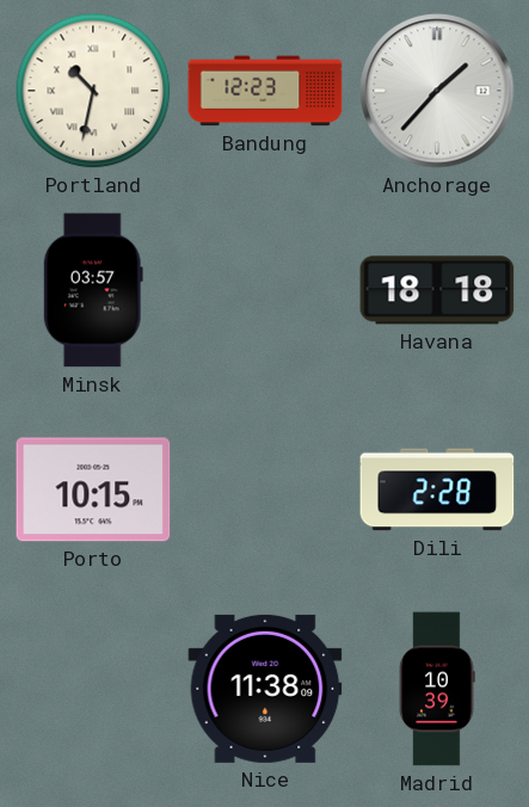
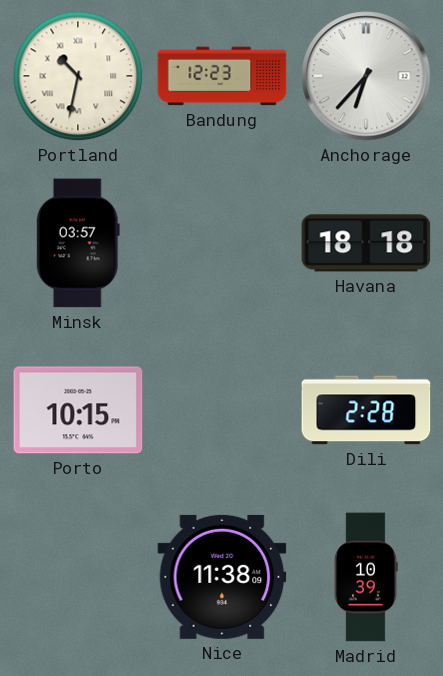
Anchorage: 1:37 -> 6:37
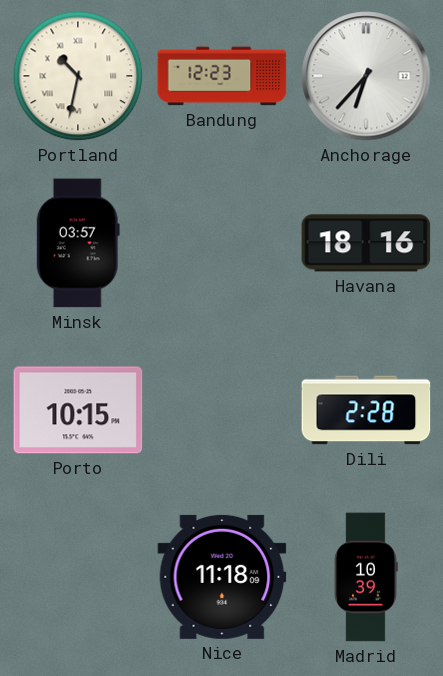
Havana: 18:18 -> 18:16
Nice: 11:38 -> 11:18
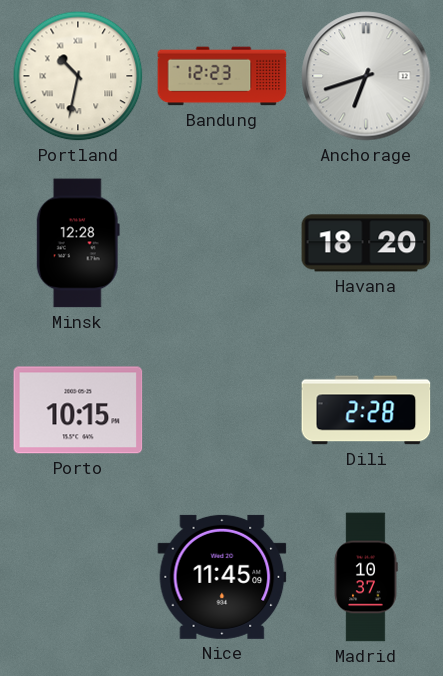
Anchorage: 6:37 -> 6:42
Minsk: 03:57 -> 12:28
Havana: 18:16 -> 18:20
Nice: 11:18 -> 11:45
Madrid: 10:39 -> 10:37
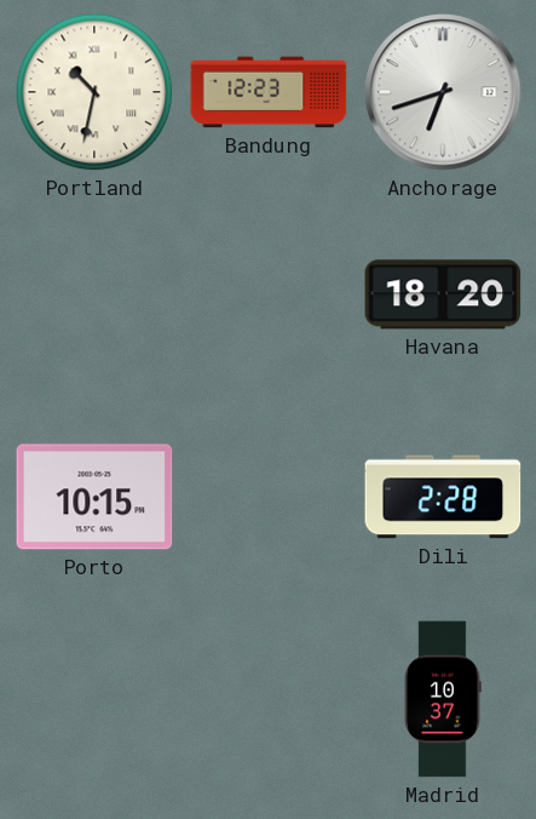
Minsk: 12:28 -> none
Nice: 11:45 -> none
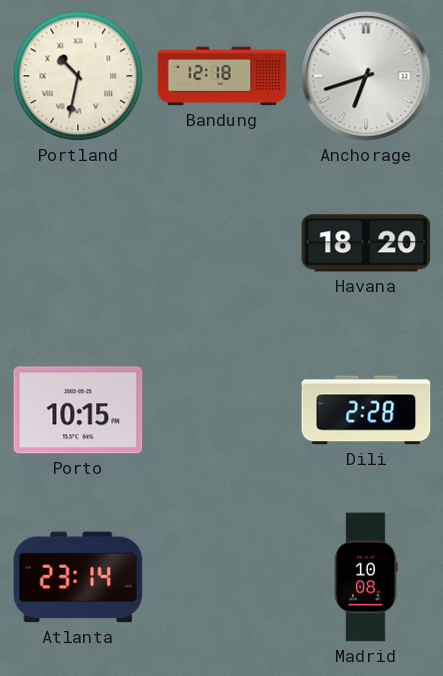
Bandung: 12:23 -> 12:18
Atlanta: none -> 23:14
Madrid: 10:37 -> 10:08
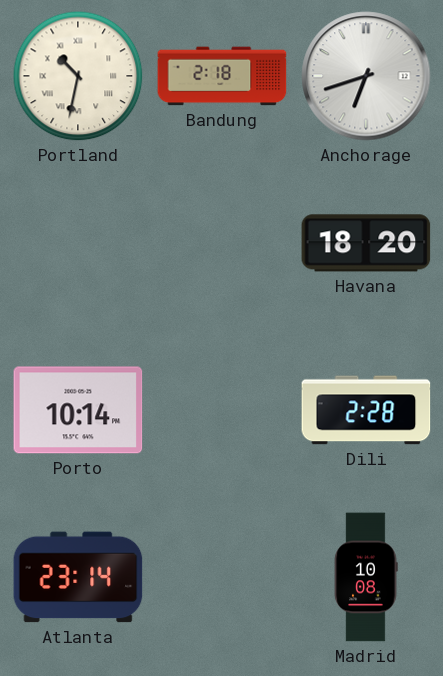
Bandung: 12:18 -> 2:18
Porto: 10:15 -> 10:14
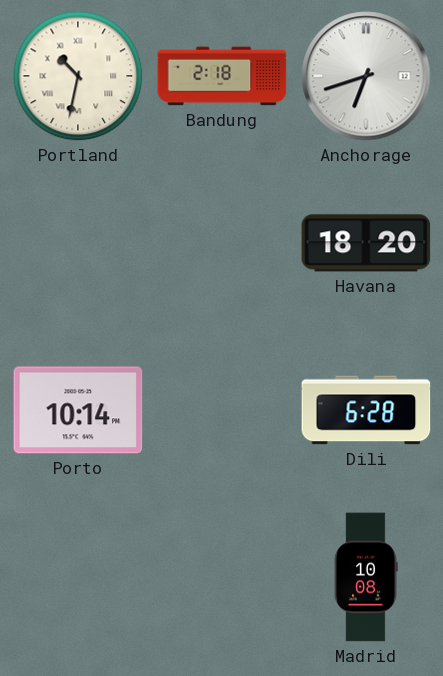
Dili: 2:28 -> 6:28
Atlanta: 23:14 -> none
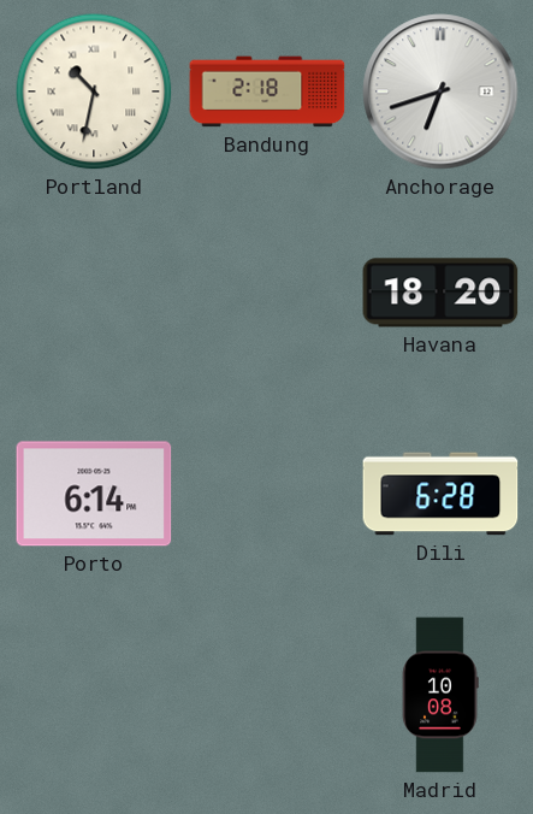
Porto: 10:14 -> 6:14
